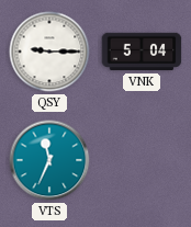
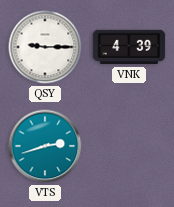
VNK: 5:04 -> 4:39
VTS: 11:34 -> 2:42
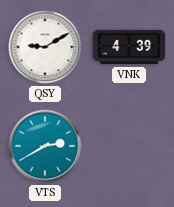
QSY: 9:15 -> 9:10
VTS: 2:42 -> 2:40
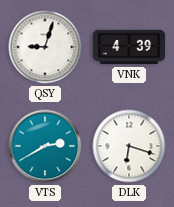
QSY: 9:10 -> 9:03
DLK: none -> 6:18
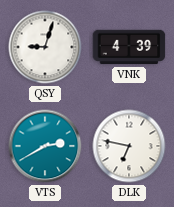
DLK: 6:18 -> 6:47
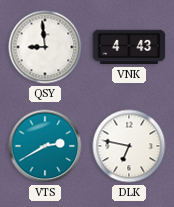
QSY: 9:03 -> 8:59
VNK: 4:39 -> 4:43
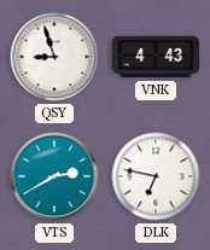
QSY: 8:59 -> 8:57
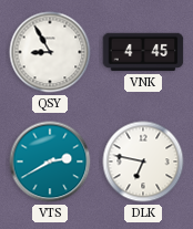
QSY: 8:57 -> 8:55
VNK: 4:43 -> 4:45
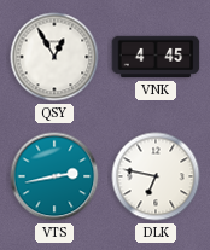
QSY: 8:55 -> 12:55
VTS: 2:40 -> 2:43
